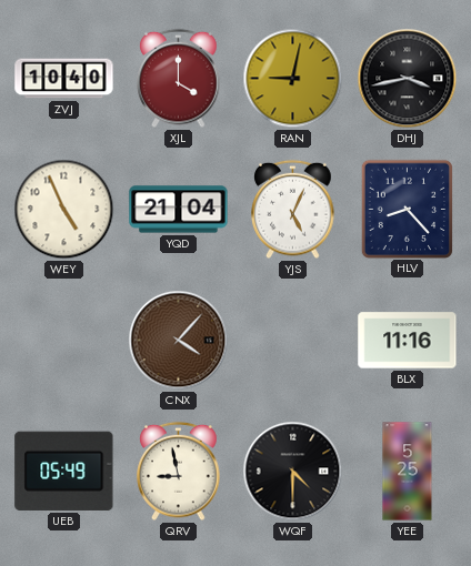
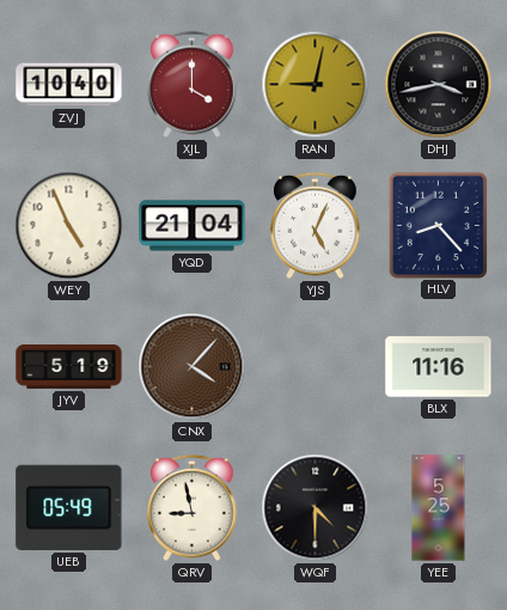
JYV: none -> 5:19
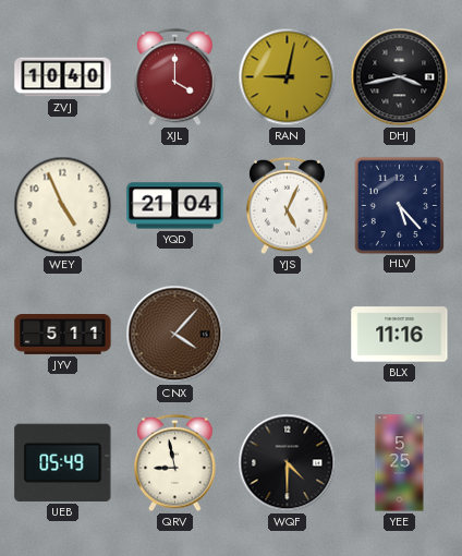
HLV: 8:23 -> 5:23
JYV: 5:19 -> 5:11
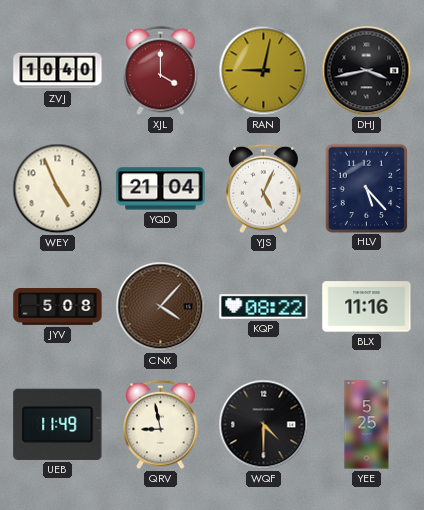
JYV: 5:11 -> 5:08
KQP: none -> 08:22
UEB: 05:49 -> 11:49
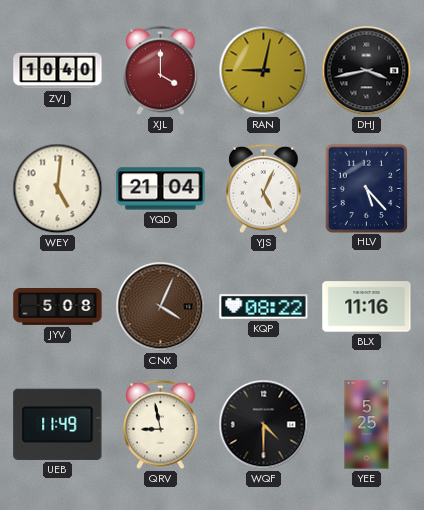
WEY: 4:56 -> 5:01
CNX: 4:07 -> 4:04
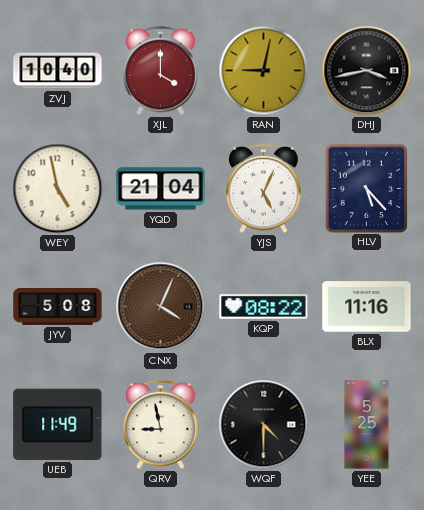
WEY: 5:01 -> 4:58
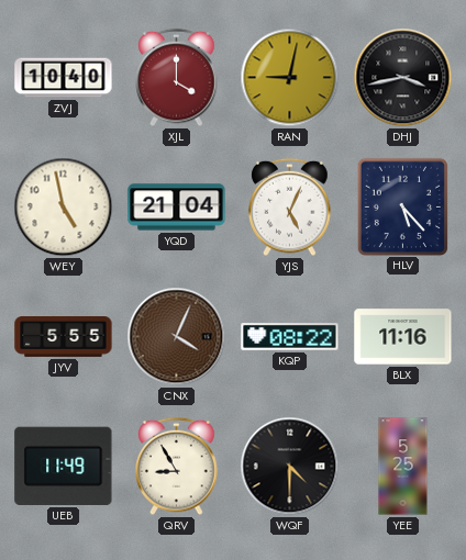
JYV: 5:08 -> 5:55
QRV: 8:58 -> 8:55
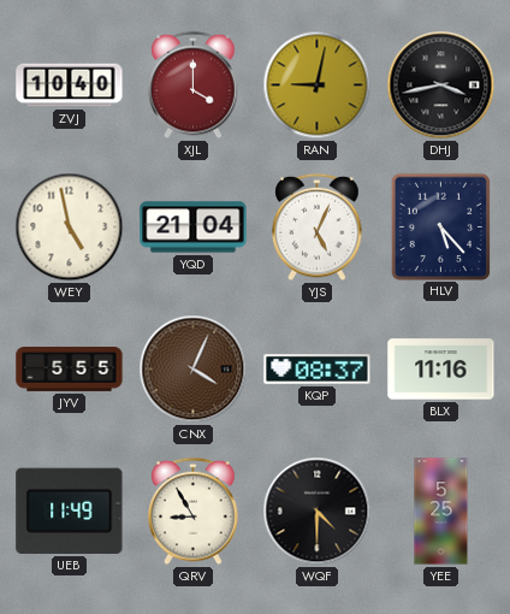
KQP: 08:22 -> 08:37
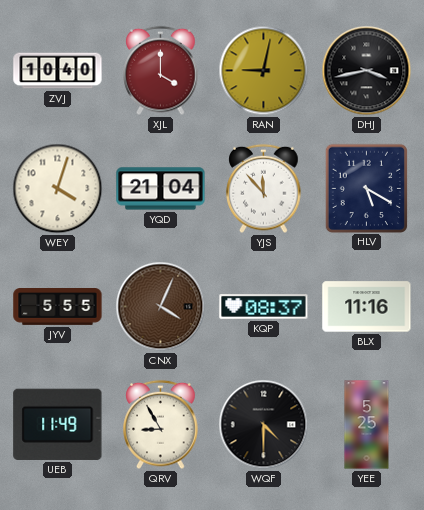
WEY: 4:58 -> 4:03
YJS: 5:04 -> 11:53
HLV: 5:23 -> 5:20
